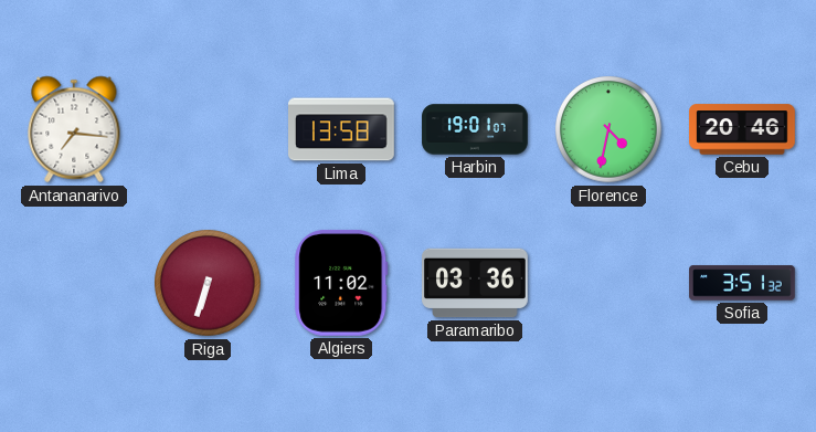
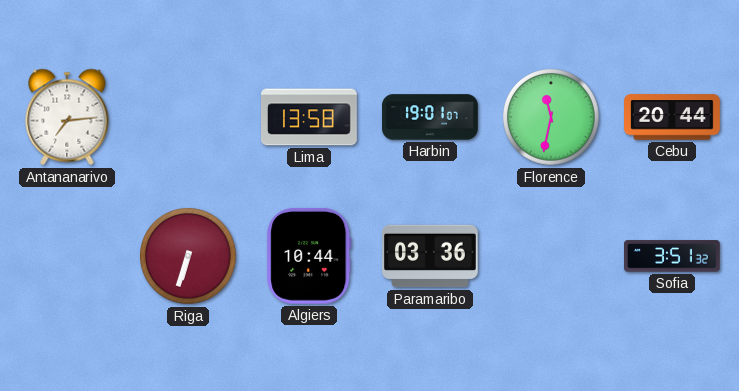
Antananarivo: 7:16 -> 7:14
Florence: 4:32 -> 11:32
Cebu: 20:46 -> 20:44
Algiers: 11:02 -> 10:44
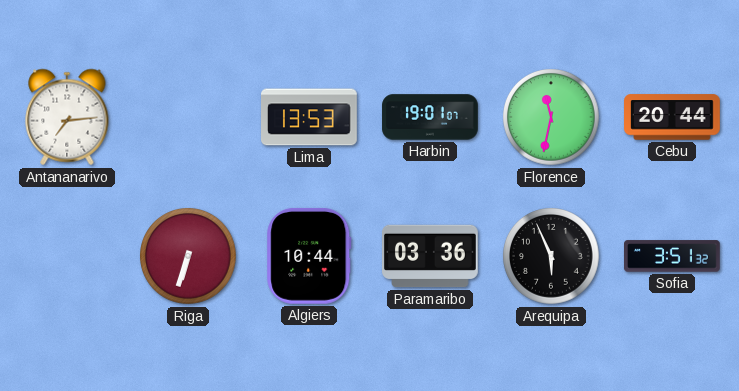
Lima: 13:58 -> 13:53
Arequipa: none -> 5:56
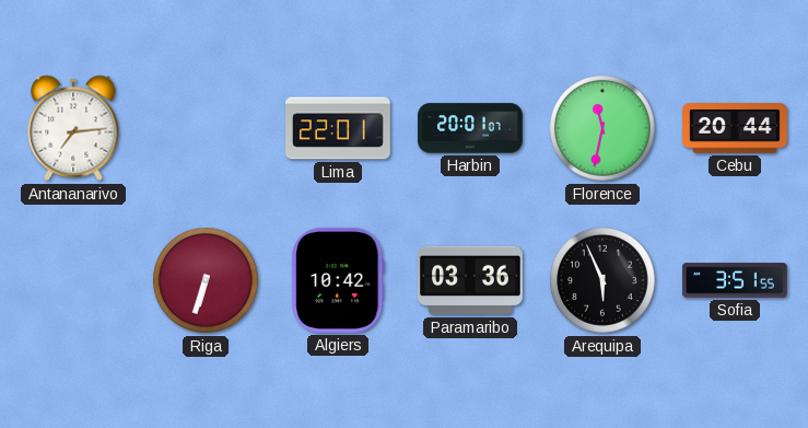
Lima: 13:53 -> 22:01
Harbin: 19:01 -> 20:01
Algiers: 10:44 -> 10:42
Sofia: 3:51:32 -> 3:51:55
